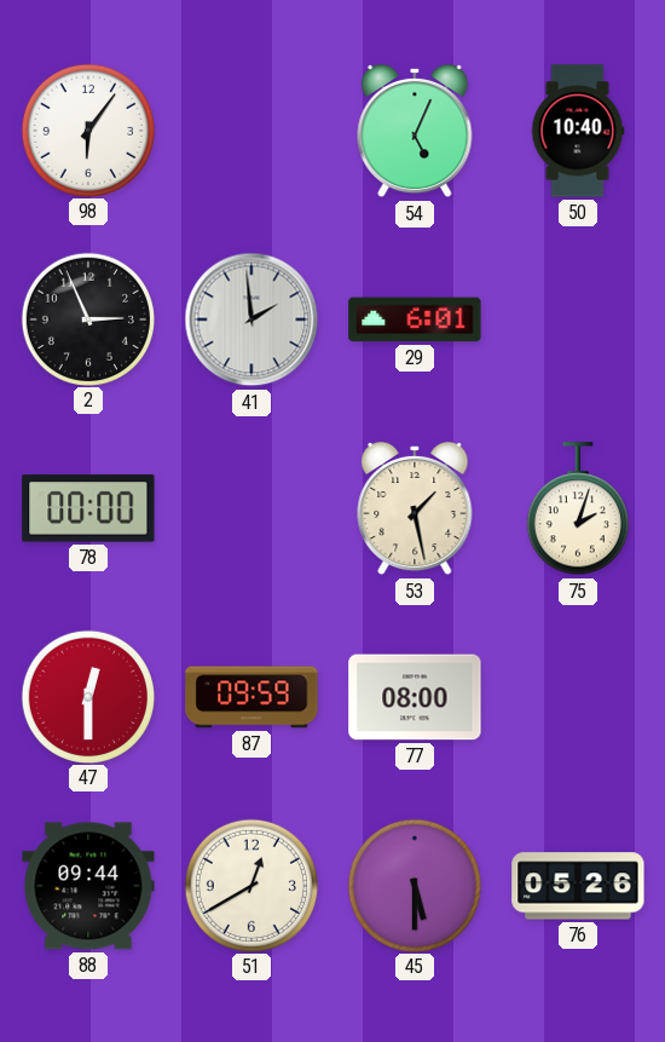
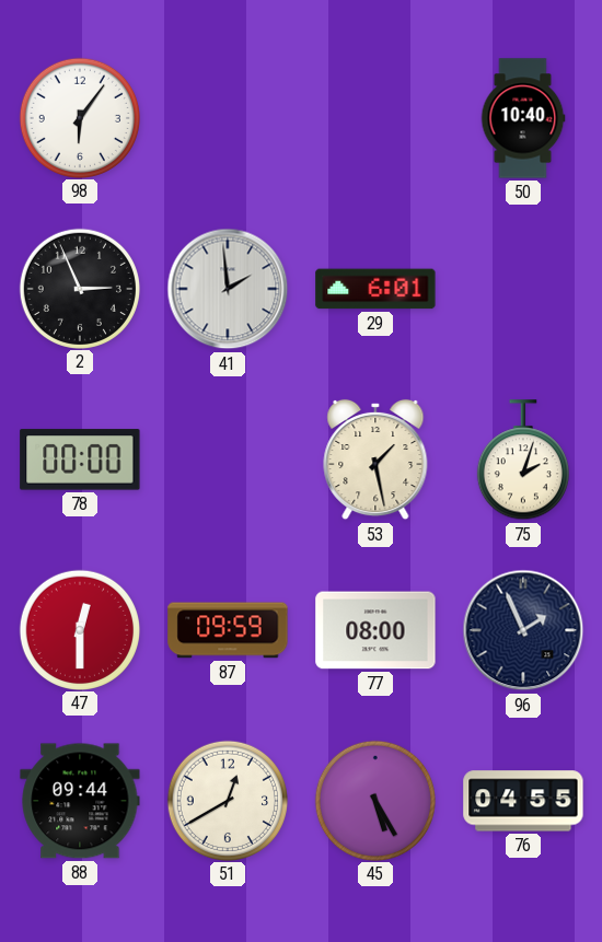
54: 5:04 -> none
96: none -> 1:56
45: 5:30 -> 5:25
76: 05:26 -> 04:55
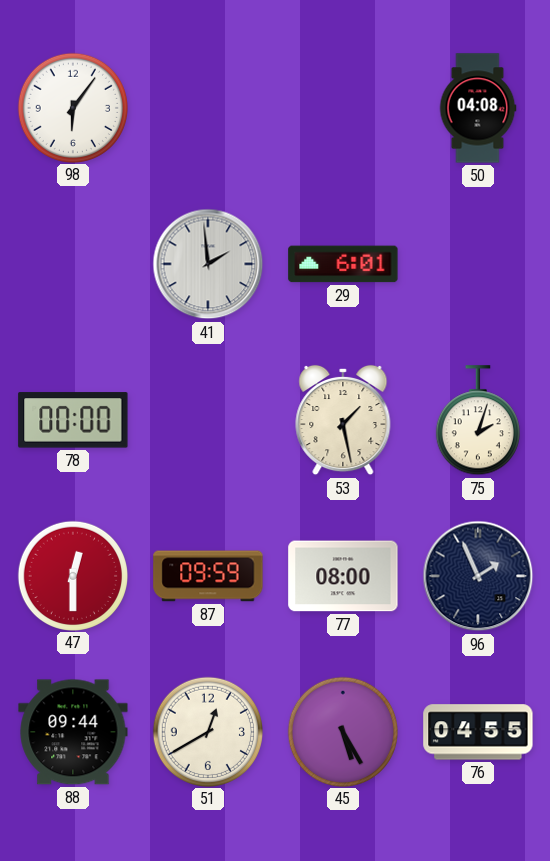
50: 10:40 -> 04:08
2: 2:56 -> none
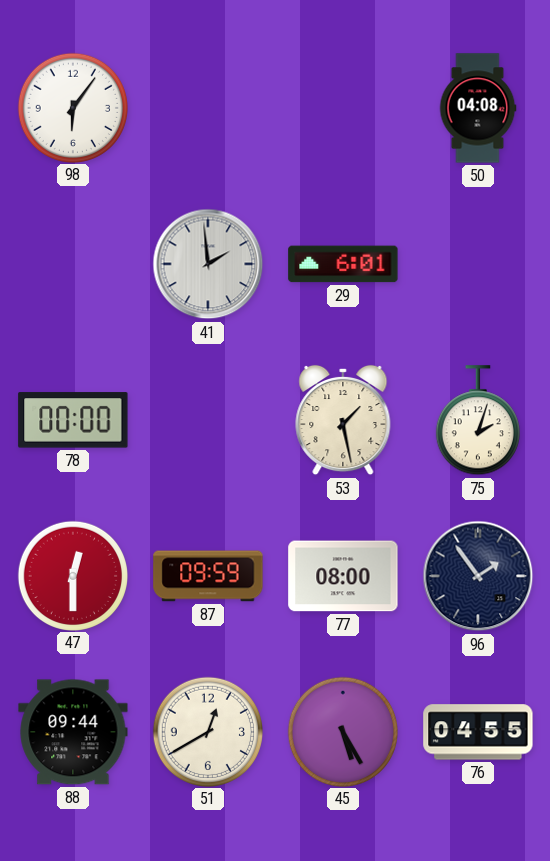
96: 1:56 -> 1:54
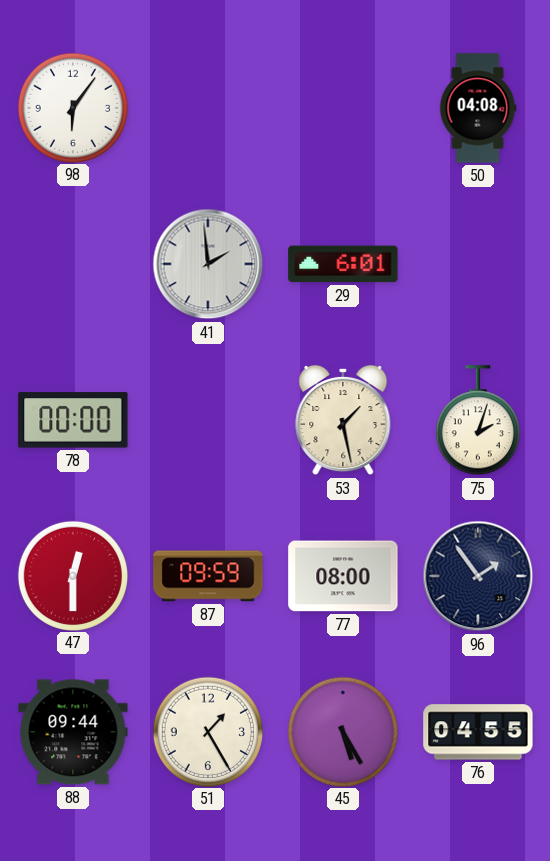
51: 12:40 -> 1:25
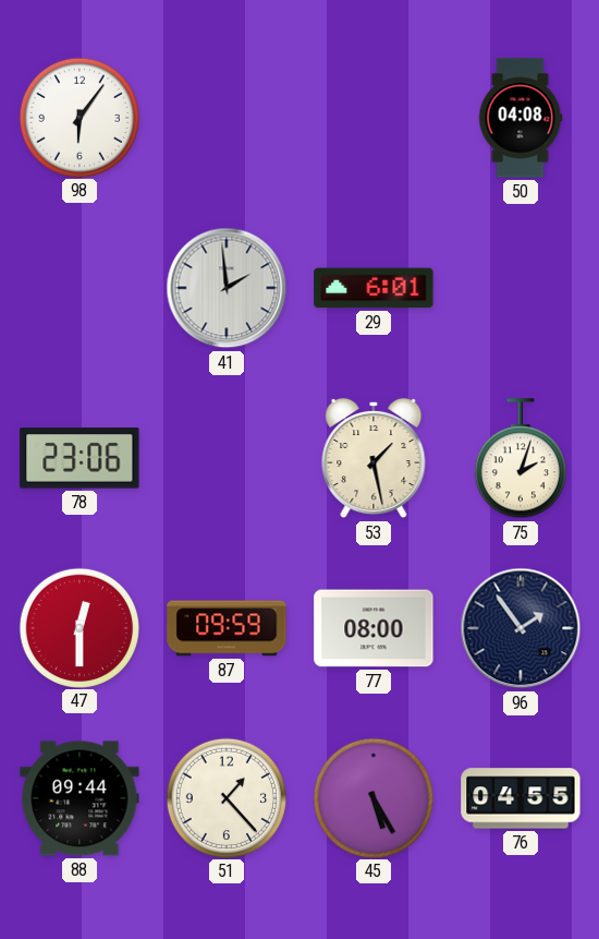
78: 00:00 -> 23:06
51: 1:25 -> 1:23
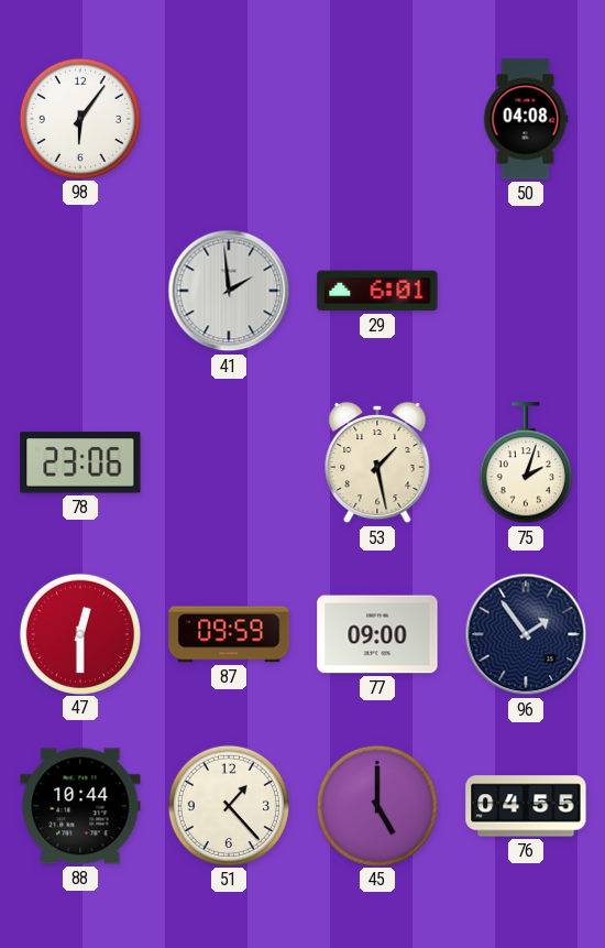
77: 08:00 -> 09:00
88: 09:44 -> 10:44
45: 5:25 -> 5:00
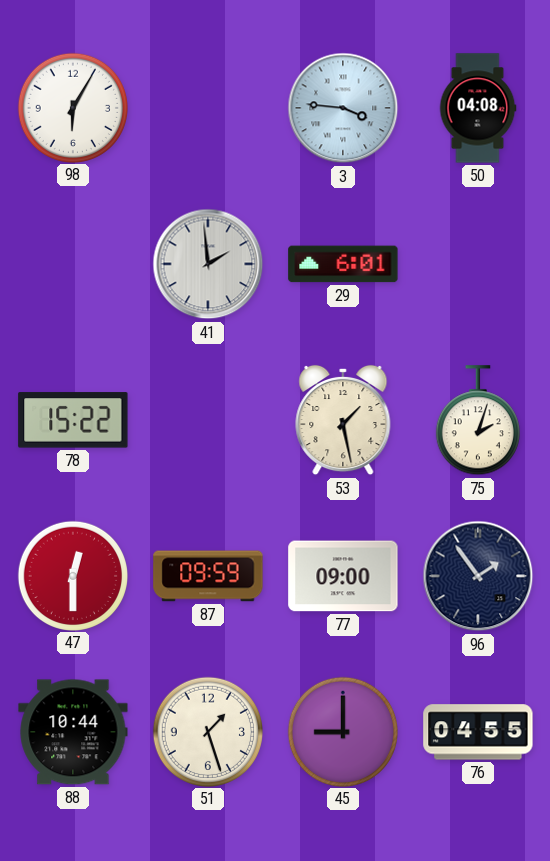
98: 6:06 -> 6:05
3: none -> 3:46
78: 23:06 -> 15:22
51: 1:23 -> 1:27
45: 5:00 -> 9:00
